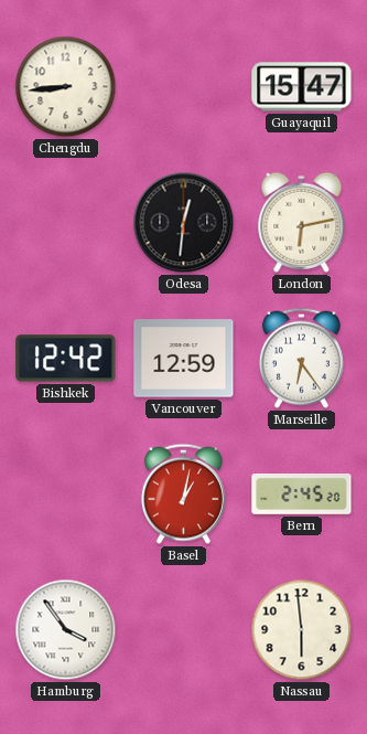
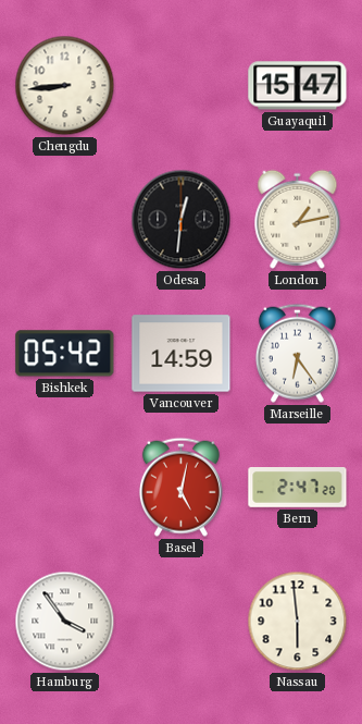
London: 6:13 -> 1:13
Bishkek: 12:42 -> 05:42
Vancouver: 12:59 -> 14:59
Basel: 1:02 -> 5:02
Bern: 2:45 -> 2:47
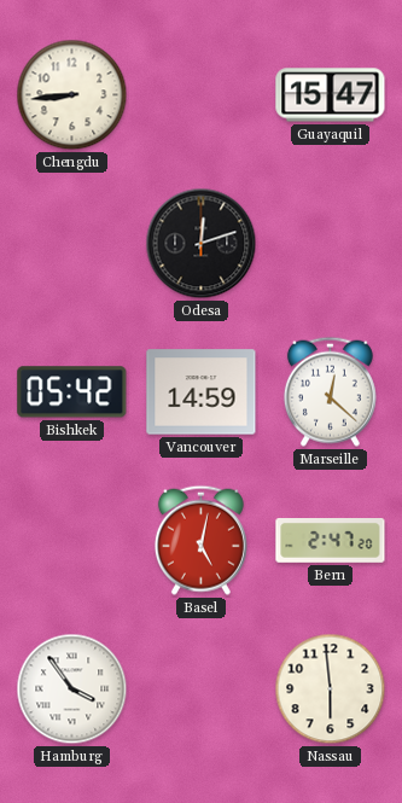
Odesa: 12:31 -> 12:12
London: 1:13 -> none
Marseille: 6:24 -> 12:22
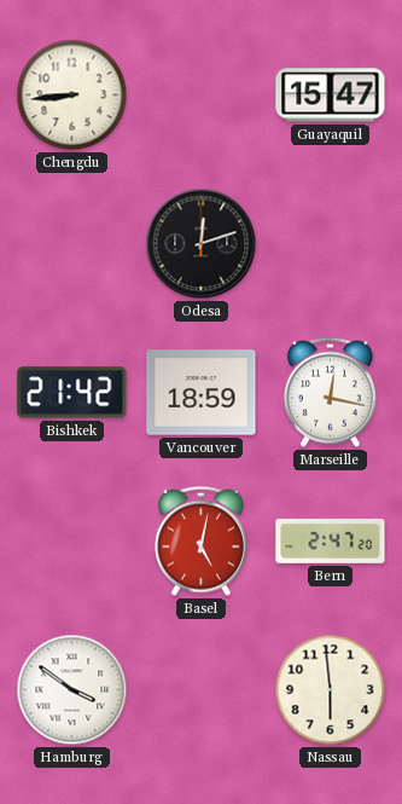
Bishkek: 05:42 -> 21:42
Vancouver: 14:59 -> 18:59
Marseille: 12:22 -> 12:17
Hamburg: 3:54 -> 3:51
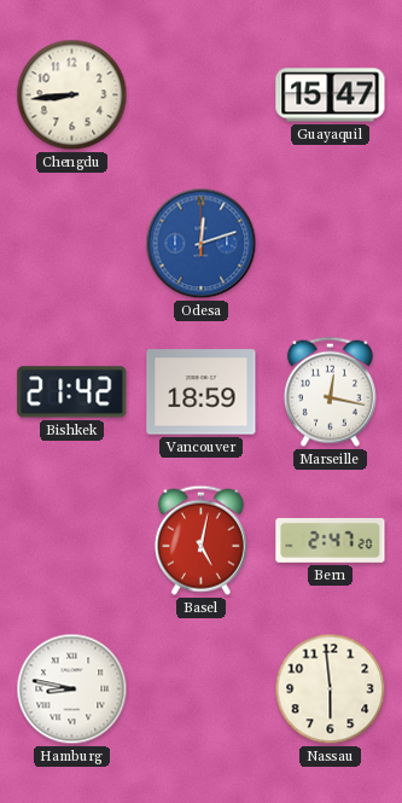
Odesa dial: black -> blue
Hamburg: 3:51 -> 8:47
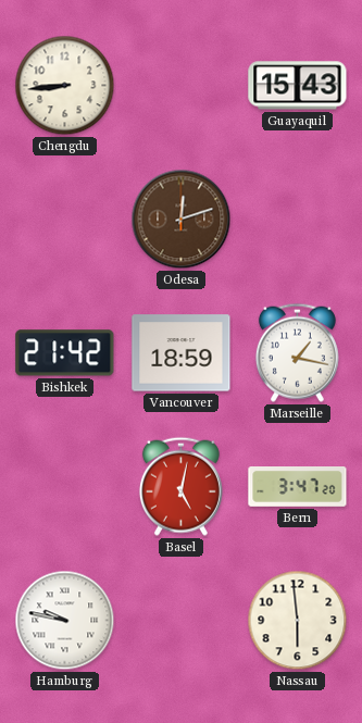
Guayaquil: 15:47 -> 15:43
Odesa dial: blue -> brown
Marseille: 12:17 -> 1:17
Bern: 2:47 -> 3:47
Hamburg: 8:47 -> 9:47
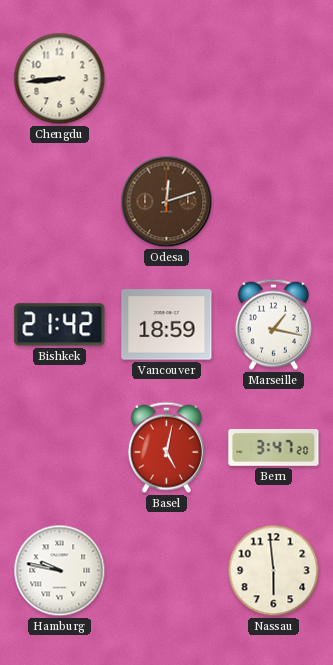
Guayaquil: 15:43 -> none
